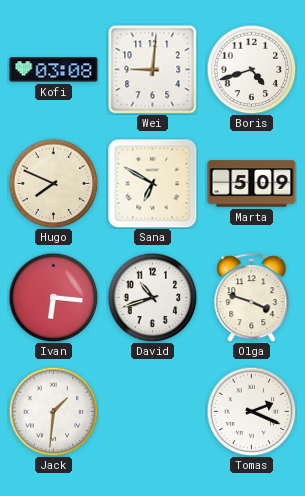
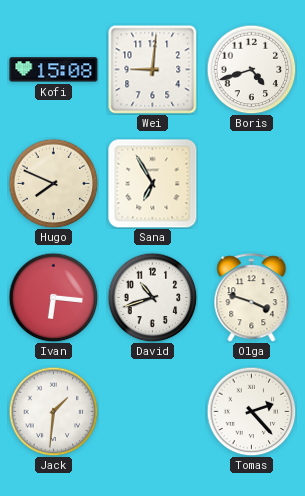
Kofi: 03:08 -> 15:08
Sana: 6:50 -> 6:55
Marta: 5:09 -> none
Tomas: 2:19 -> 2:23
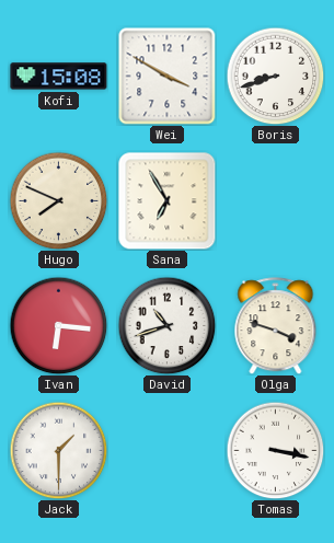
Wei: 9:01 -> 3:50
Boris: 4:42 -> 8:42
Jack: 1:31 -> 1:30
Tomas: 2:23 -> 3:17
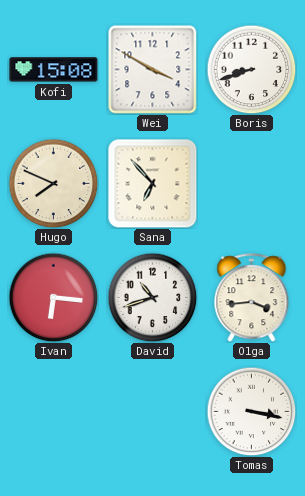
Sana: 6:55 -> 6:53
Olga: 3:48 -> 3:44
Jack: 1:30 -> none
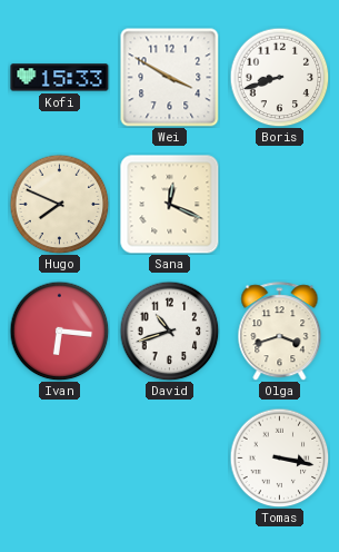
Kofi: 15:08 -> 15:33
Sana: 6:53 -> 12:19
Olga: 3:44 -> 3:42
